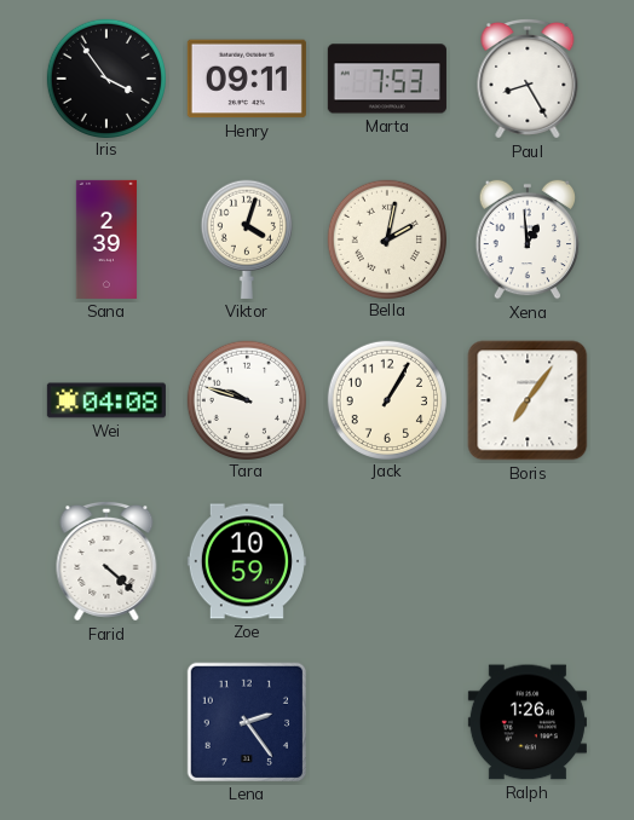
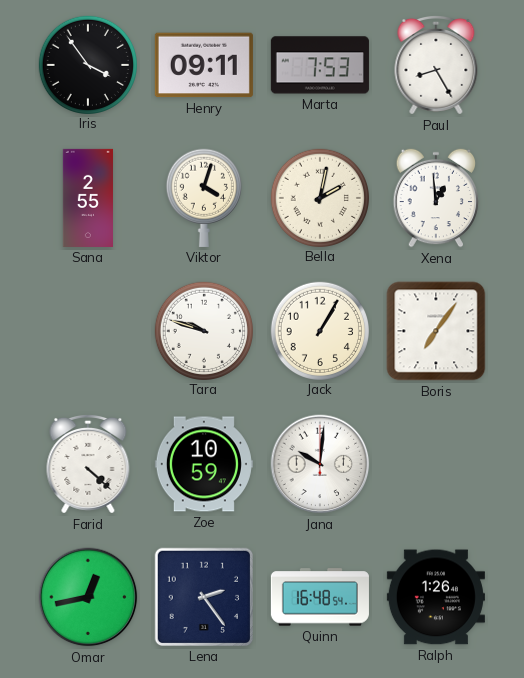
Sana: 2:39 -> 2:55
Wei: 04:08 -> none
Jana: none -> 10:01
Omar: none -> 12:43
Quinn: none -> 16:48
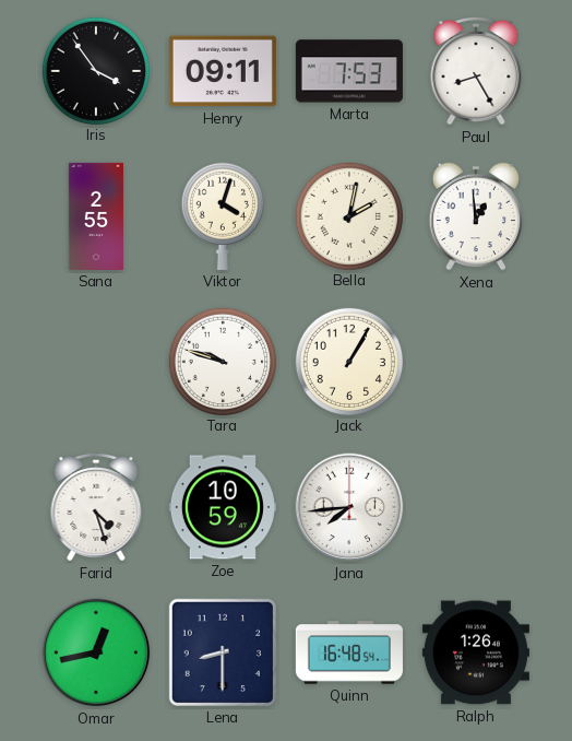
Boris: 7:06 -> none
Farid: 4:22 -> 4:27
Jana: 10:01 -> 7:44
Lena: 2:24 -> 8:30
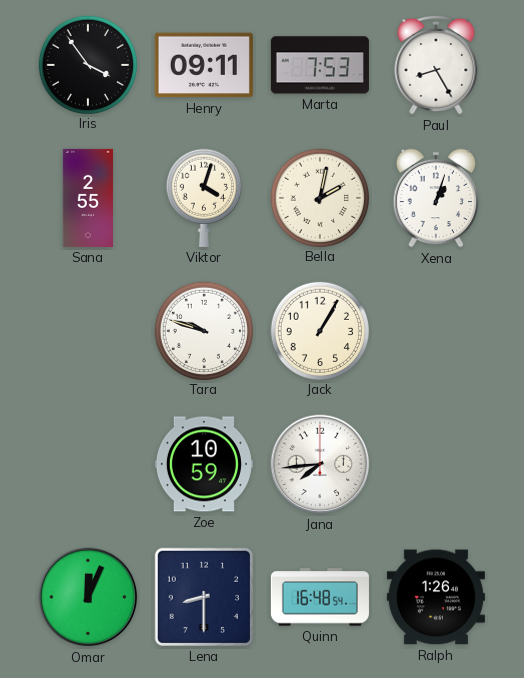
Xena: 12:59 -> 1:03
Farid: 4:27 -> none
Omar: 12:43 -> 12:04
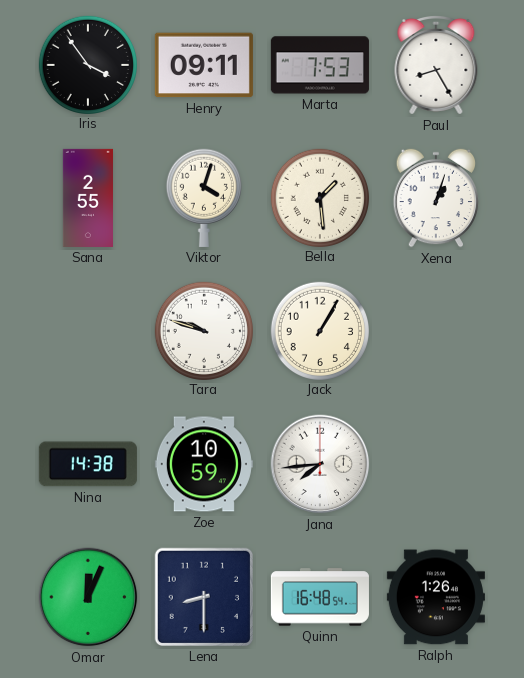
Bella: 2:02 -> 1:29
Nina: none -> 14:38
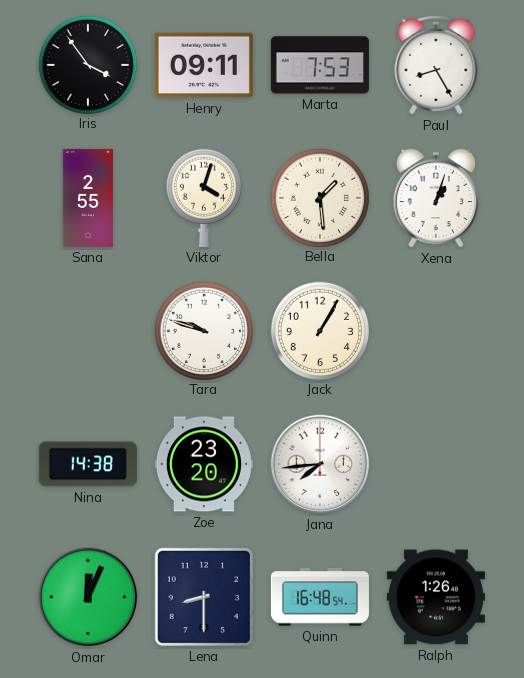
Zoe: 10:59 -> 23:20
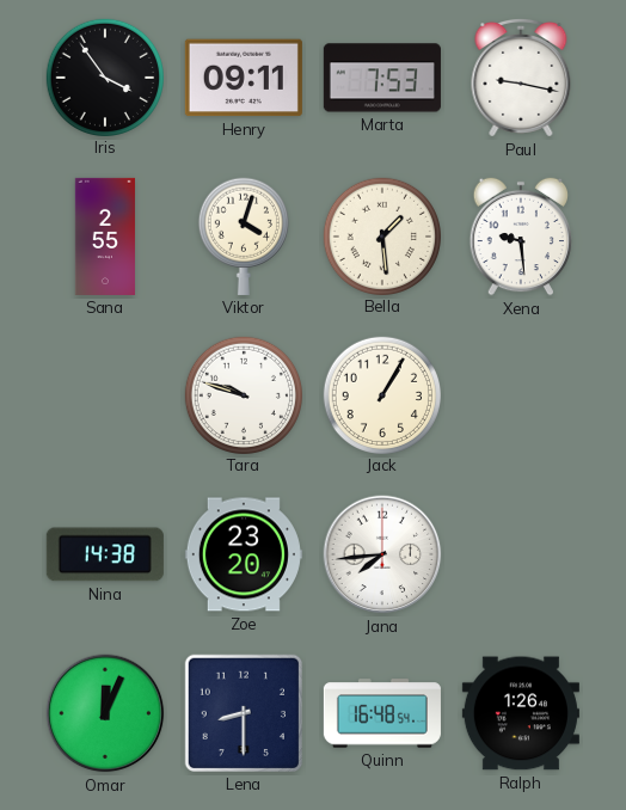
Paul: 8:25 -> 9:17
Xena: 1:03 -> 9:29
